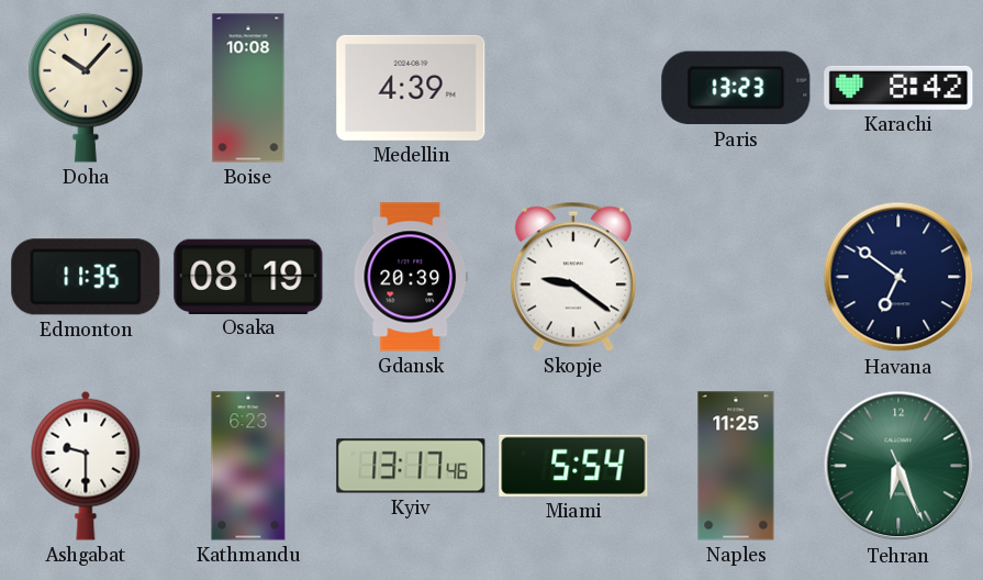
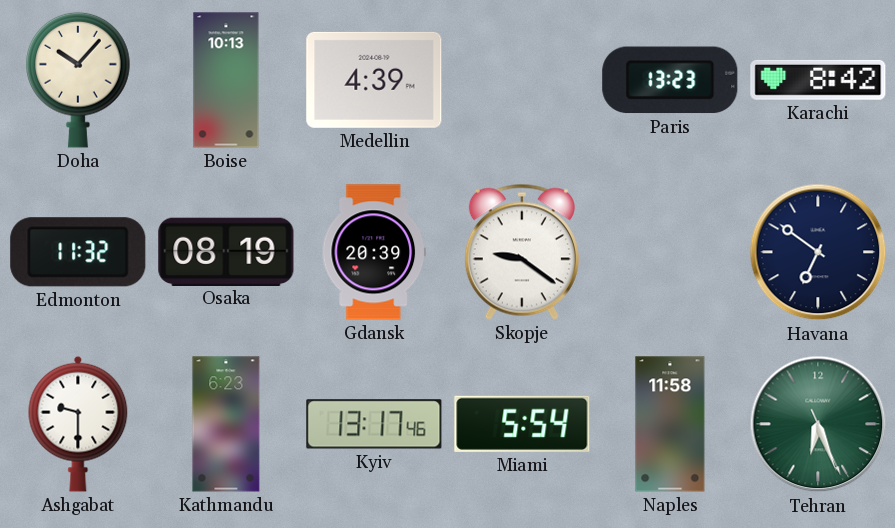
Boise: 10:08 -> 10:13
Edmonton: 11:35 -> 11:32
Naples: 11:25 -> 11:58
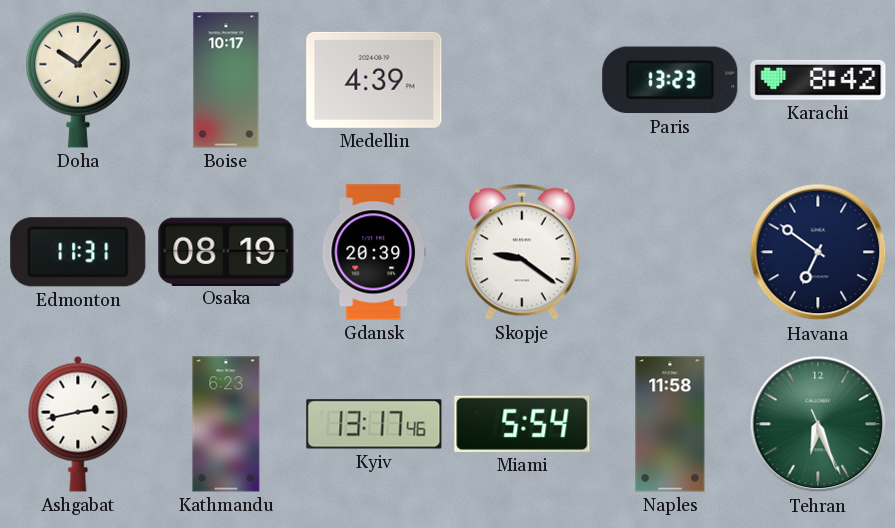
Boise: 10:13 -> 10:17
Edmonton: 11:32 -> 11:31
Ashgabat: 9:30 -> 2:43
